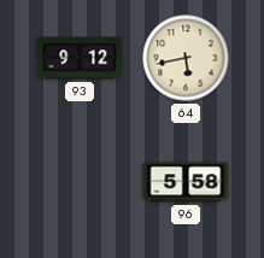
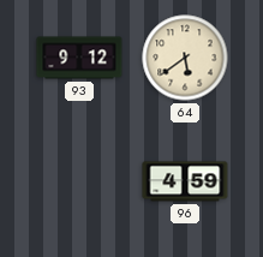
64: 5:43 -> 5:39
96: 5:58 -> 4:59
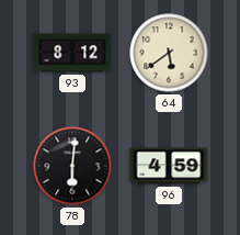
93: 9:12 -> 8:12
78: none -> 6:01
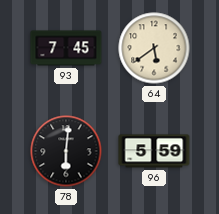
93: 8:12 -> 7:45
96: 4:59 -> 5:59
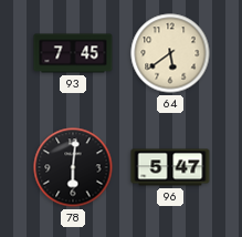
96: 5:59 -> 5:47
